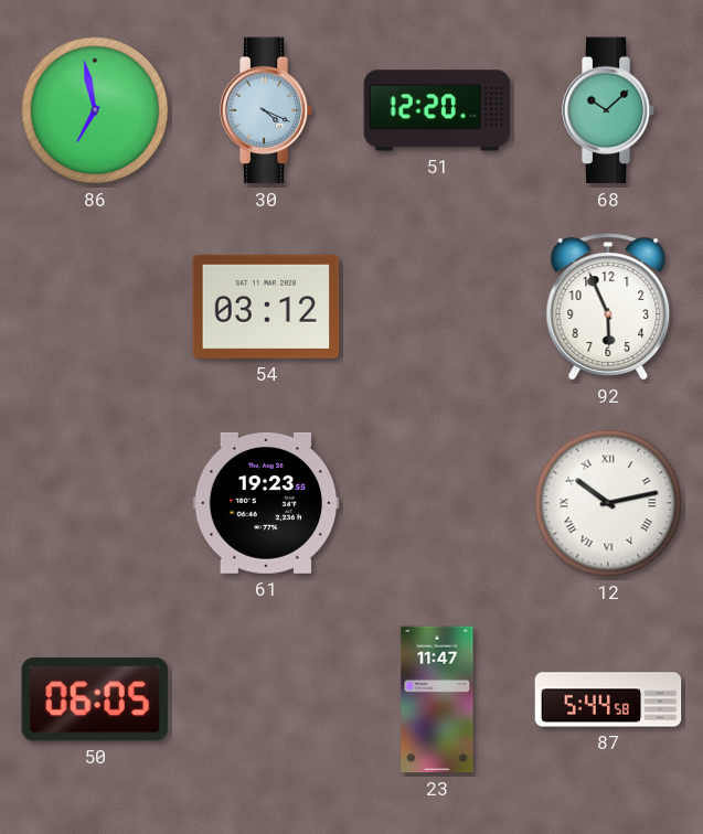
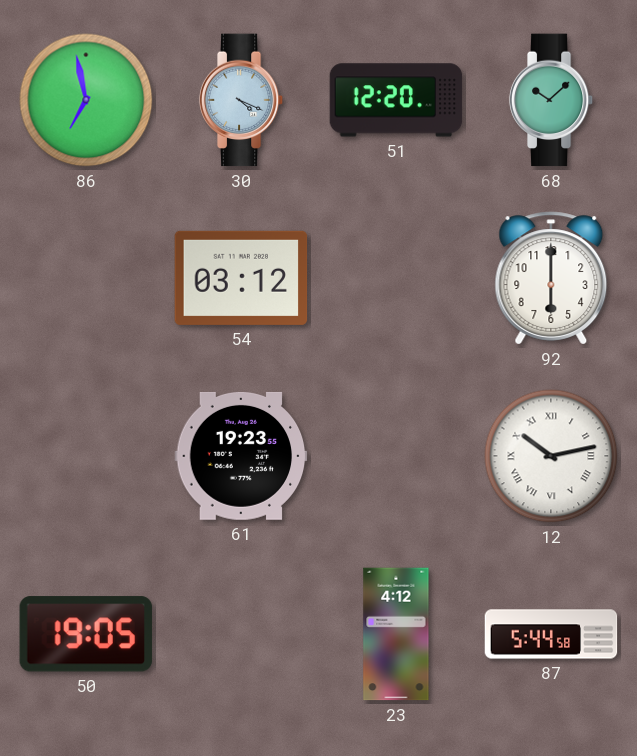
92: 5:56 -> 6:00
50: 06:05 -> 19:05
23: 11:47 -> 4:12
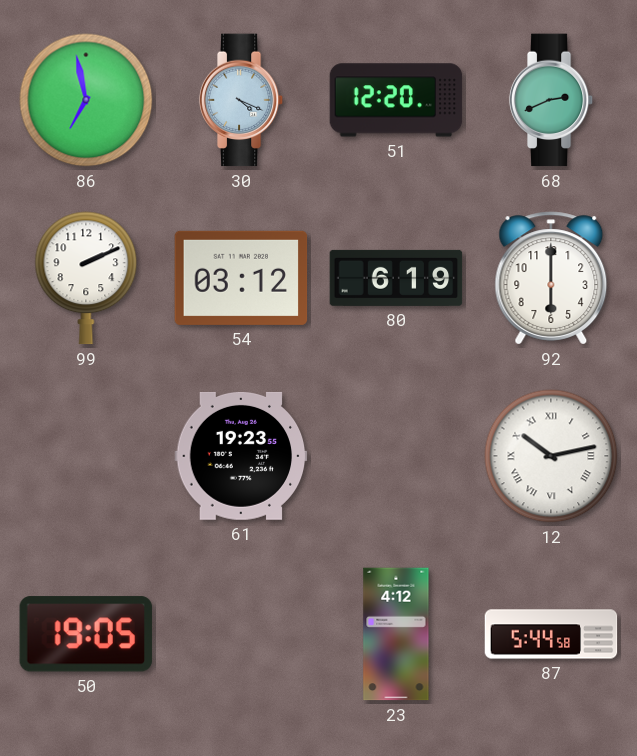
68: 10:08 -> 2:41
99: none -> 2:11
80: none -> 6:19
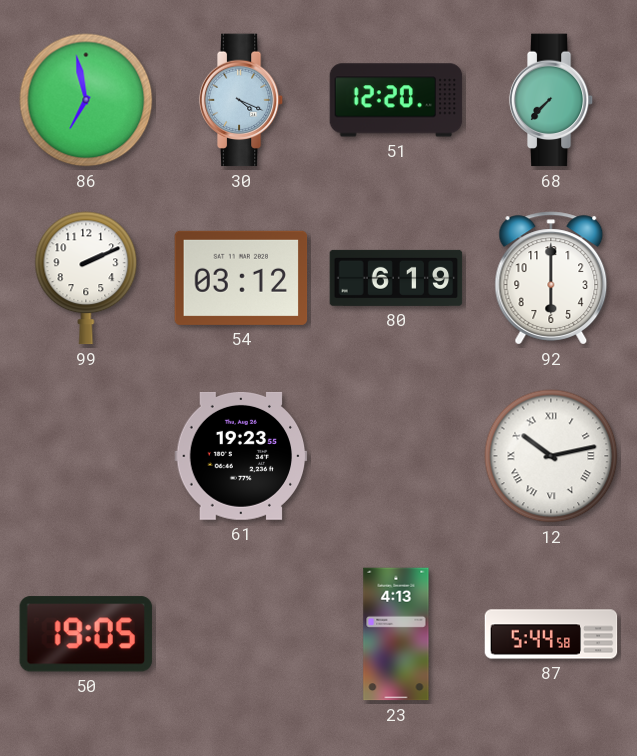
68: 2:41 -> 7:37
23: 4:12 -> 4:13
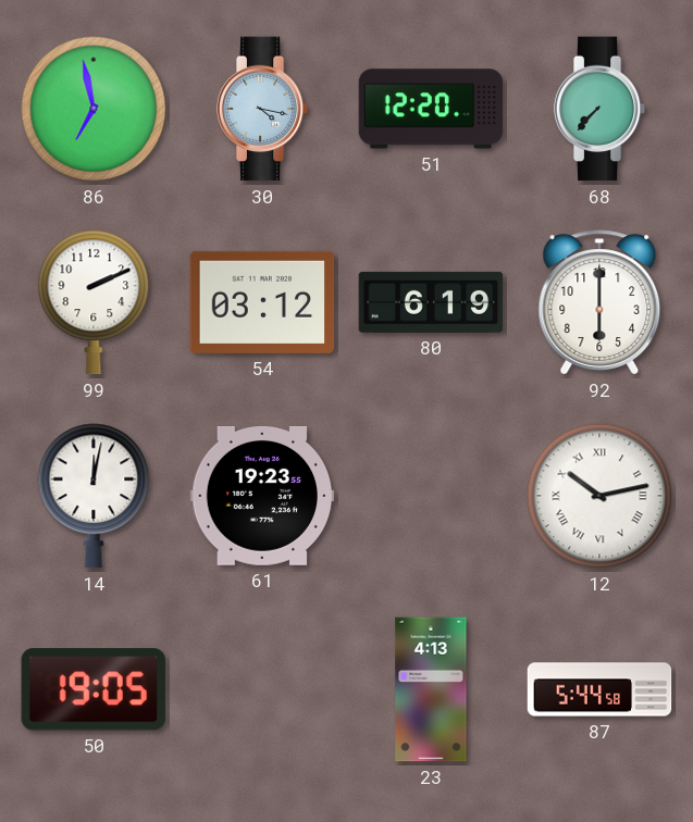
30: 4:19 -> 4:17
14: none -> 12:02
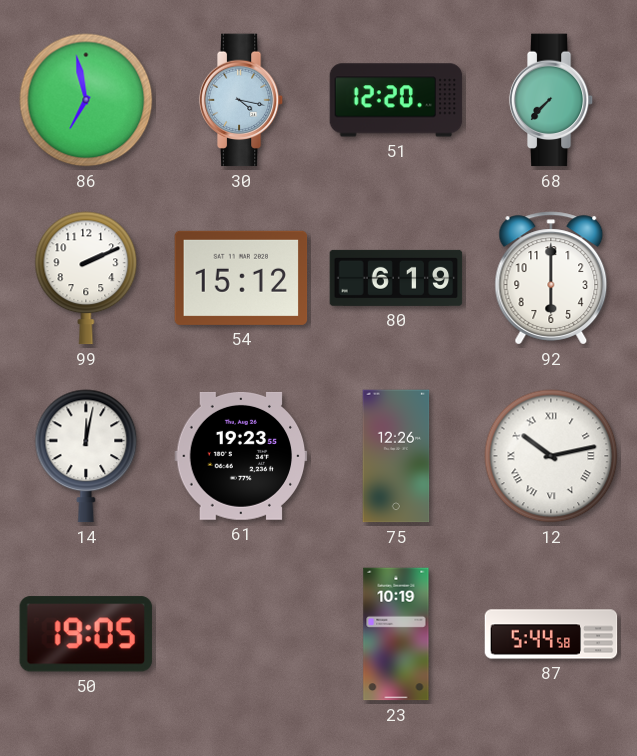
54: 03:12 -> 15:12
75: none -> 12:26
23: 4:13 -> 10:19
